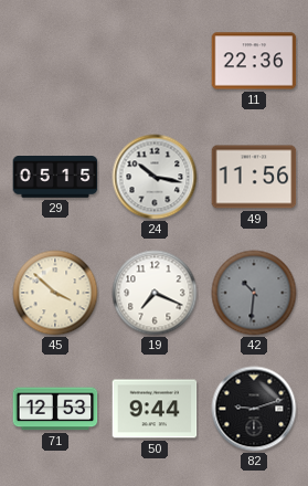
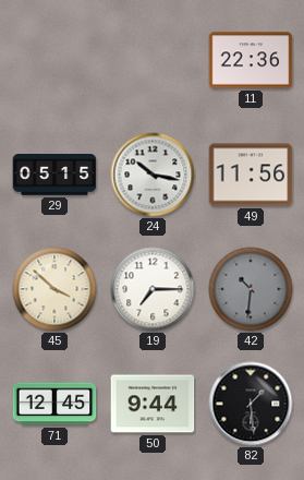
19: 7:19 -> 7:15
71: 12:53 -> 12:45
82: 9:12 -> 1:29
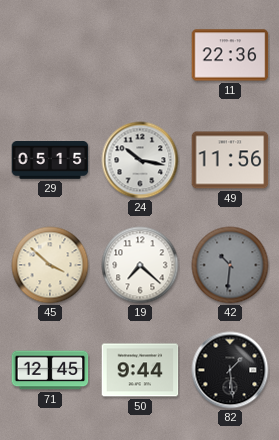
19: 7:15 -> 7:22
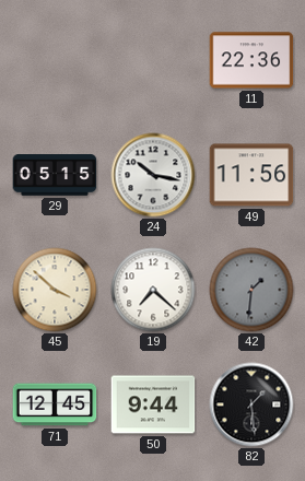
42: 10:31 -> 1:31
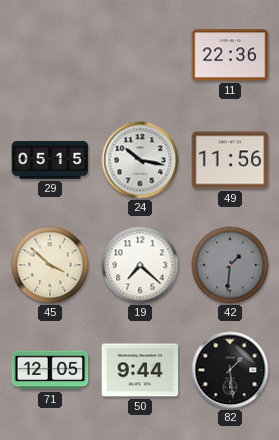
71: 12:45 -> 12:05
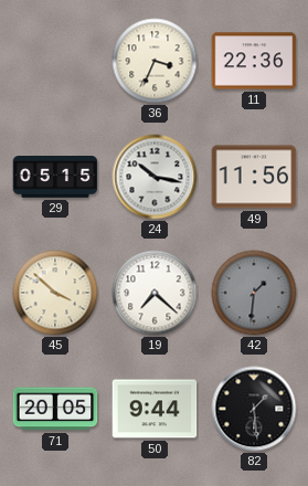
36: none -> 3:34
71: 12:05 -> 20:05
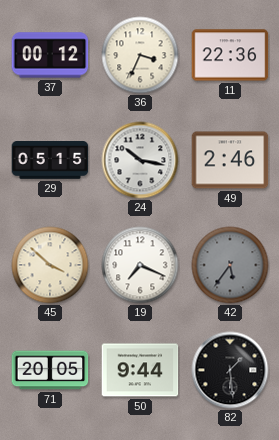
37: none -> 00:12
49: 11:56 -> 2:46
19: 7:22 -> 7:19
42: 1:31 -> 5:36
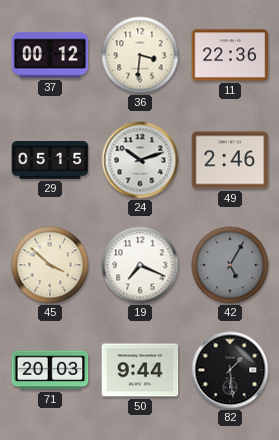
36: 3:34 -> 3:31
24: 10:17 -> 10:12
42: 5:36 -> 5:05
71: 20:05 -> 20:03
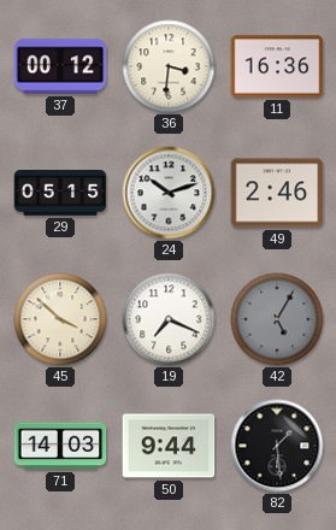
11: 22:36 -> 16:36
71: 20:03 -> 14:03
